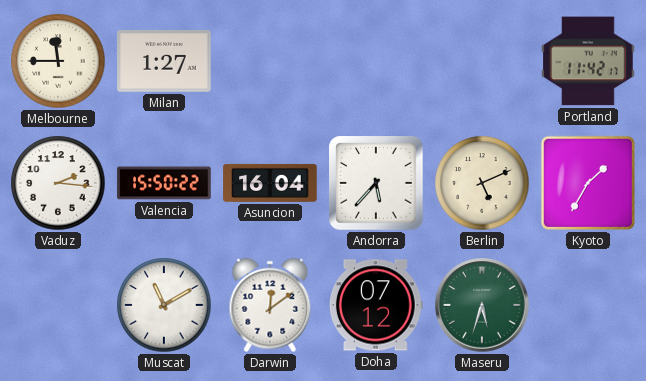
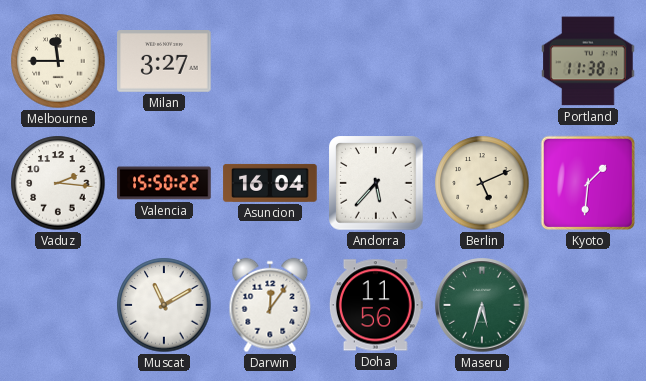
Milan: 1:27 -> 3:27
Portland: 11:42 -> 11:38
Kyoto: 1:35 -> 1:31
Darwin: 12:09 -> 12:06
Doha: 07:12 -> 11:56
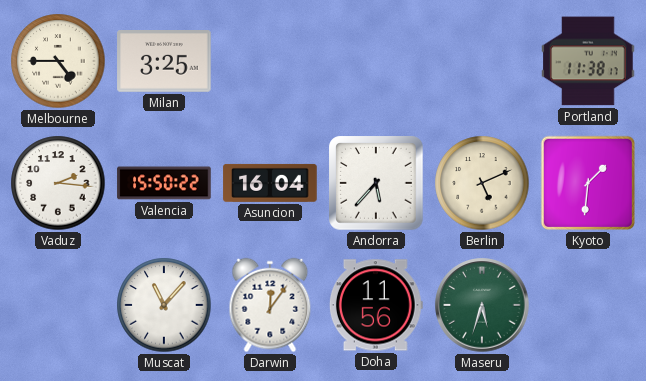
Melbourne: 11:45 -> 4:45
Milan: 3:27 -> 3:25
Muscat: 11:10 -> 11:07
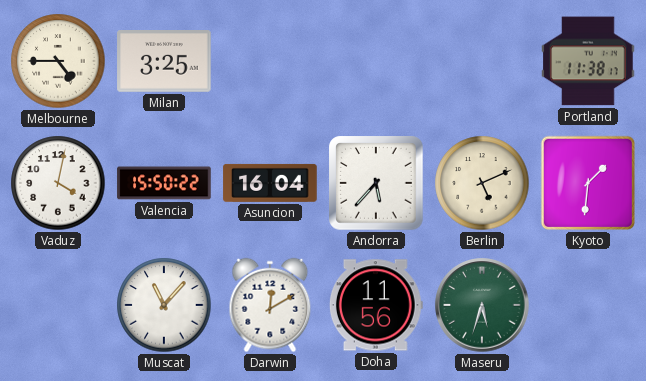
Vaduz: 2:16 -> 4:02
Darwin: 12:06 -> 12:10
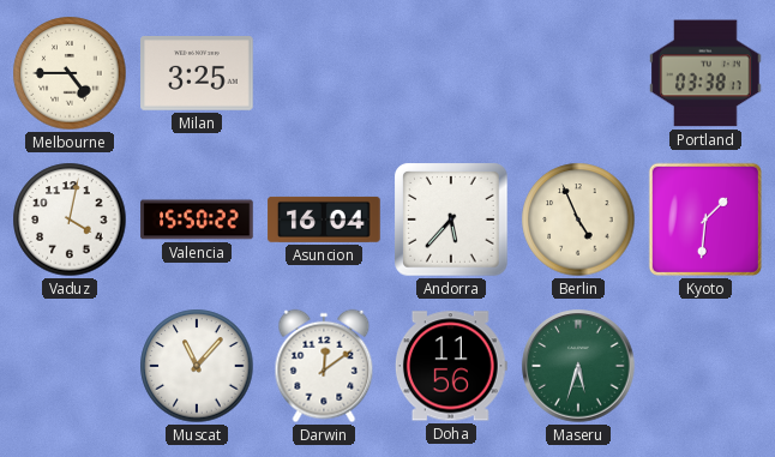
Portland: 11:38 -> 03:38
Berlin: 5:11 -> 4:56
Darwin: 12:10 -> 12:09
